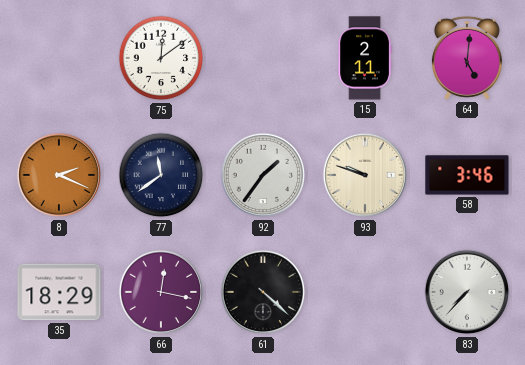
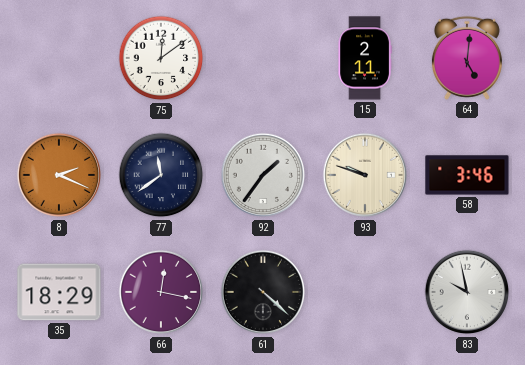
83: 7:37 -> 9:58
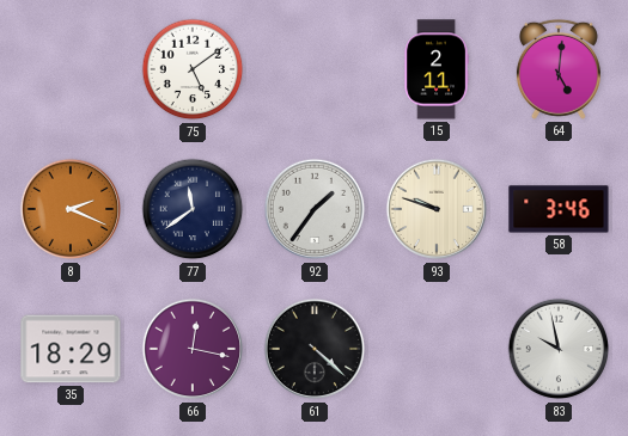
75: 12:09 -> 5:09
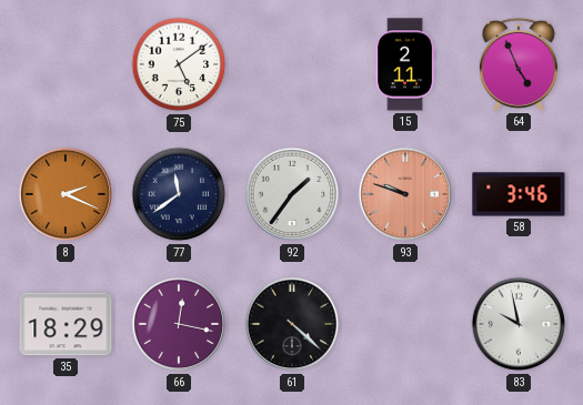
64: 5:01 -> 4:56
93 dial: cream -> salmon
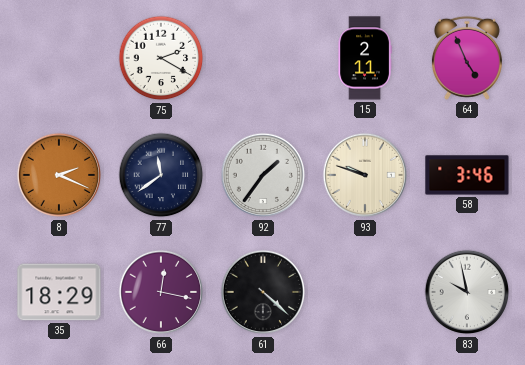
75: 5:09 -> 2:20
93 dial: salmon -> cream
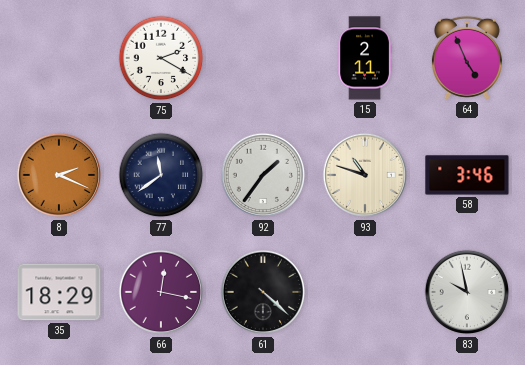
93: 9:48 -> 10:48
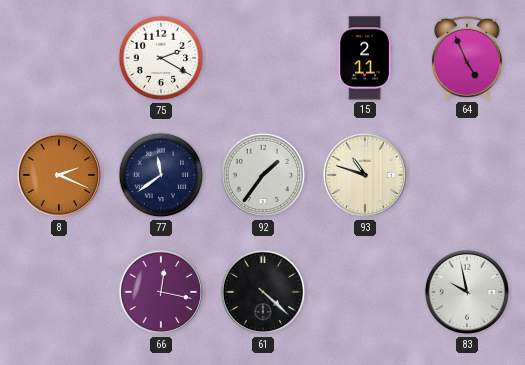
58: 3:46 -> none
35: 18:29 -> none
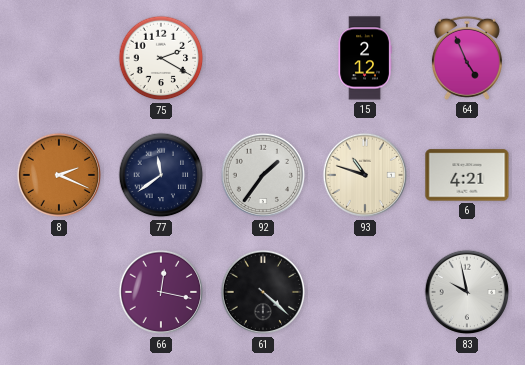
15: 2:11 -> 2:12
6: none -> 4:21
